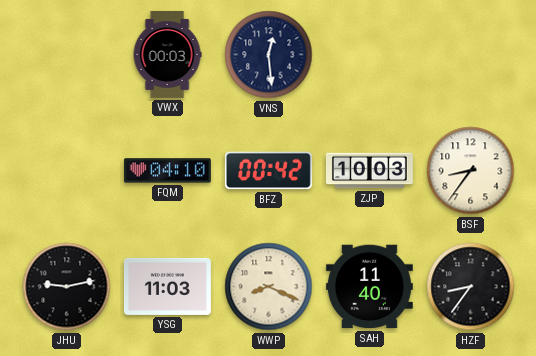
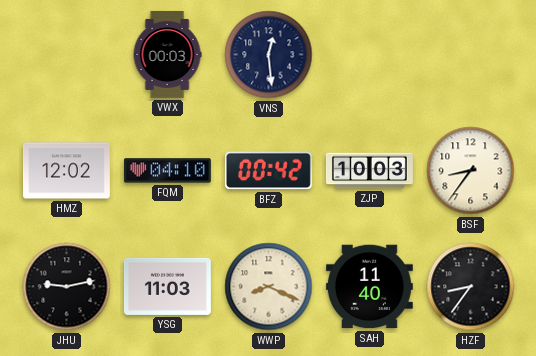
HMZ: none -> 12:02
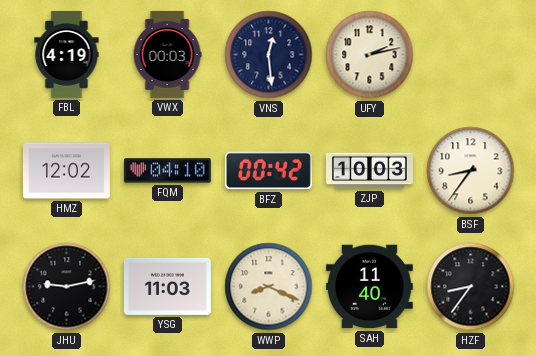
FBL: none -> 4:19
UFY: none -> 2:13
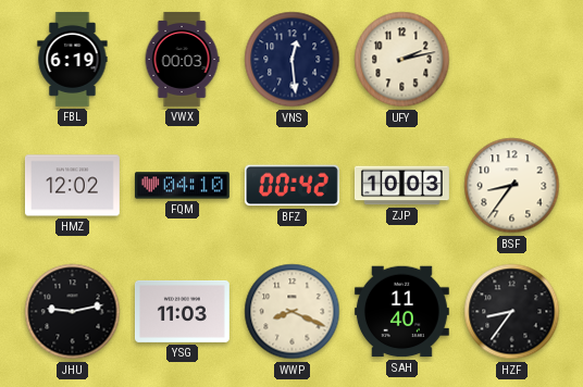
FBL: 4:19 -> 6:19
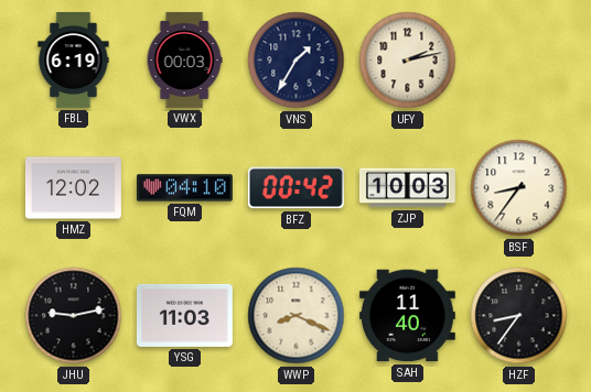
VNS: 12:29 -> 1:35
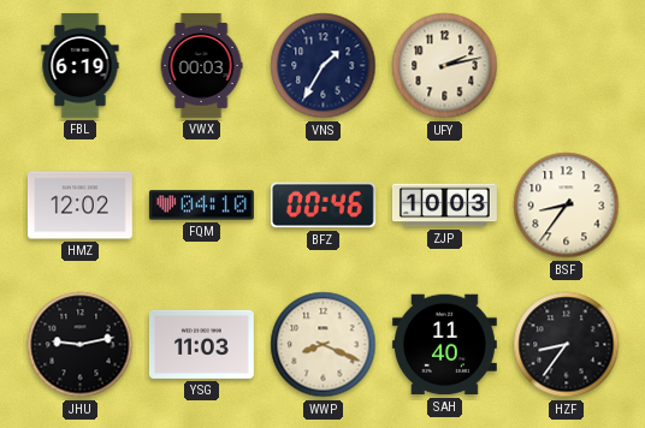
BFZ: 00:42 -> 00:46
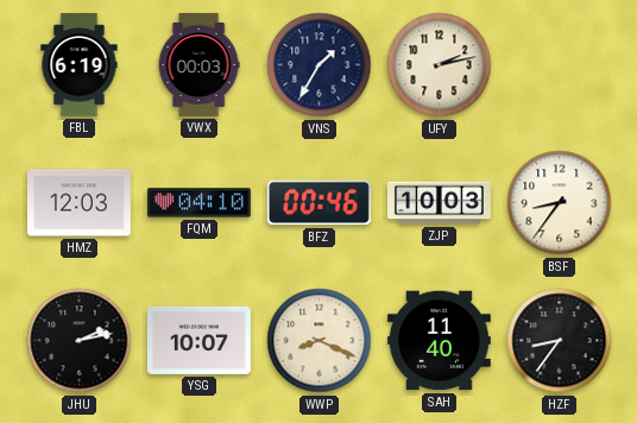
HMZ: 12:02 -> 12:03
JHU: 9:13 -> 2:13
YSG: 11:03 -> 10:07
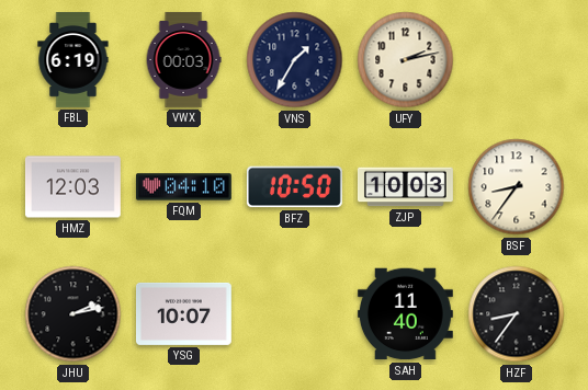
BFZ: 00:46 -> 10:50
WWP: 8:19 -> none
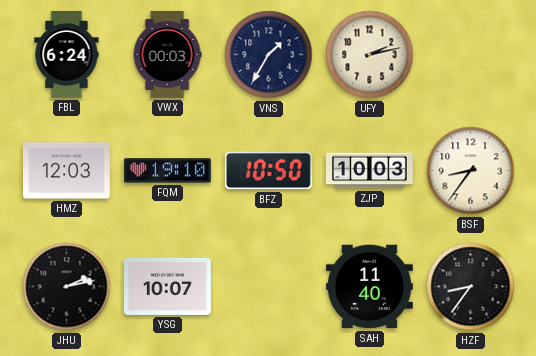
FBL: 6:19 -> 6:24
FQM: 04:10 -> 19:10
